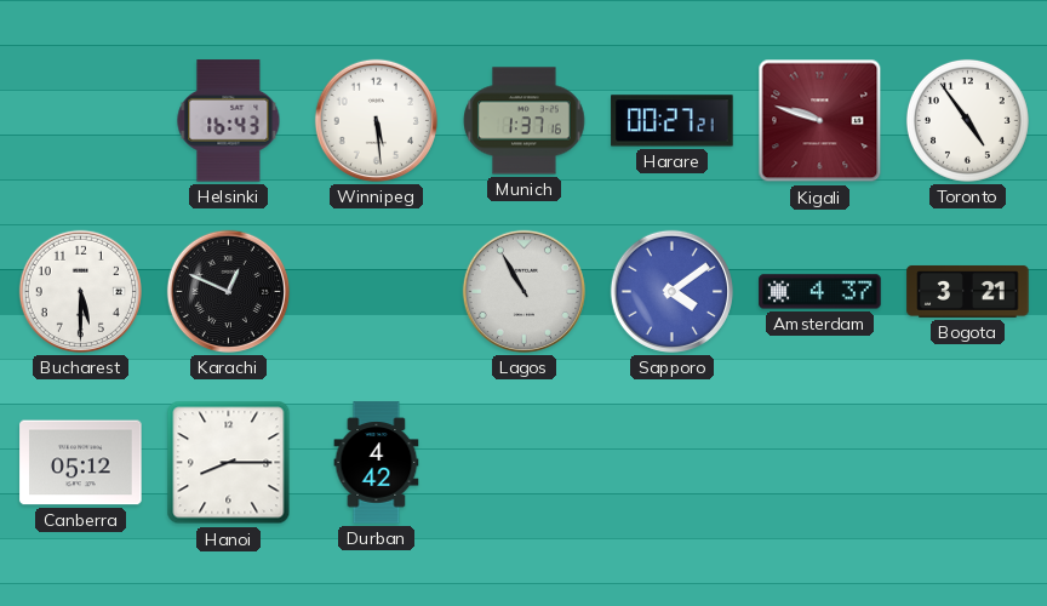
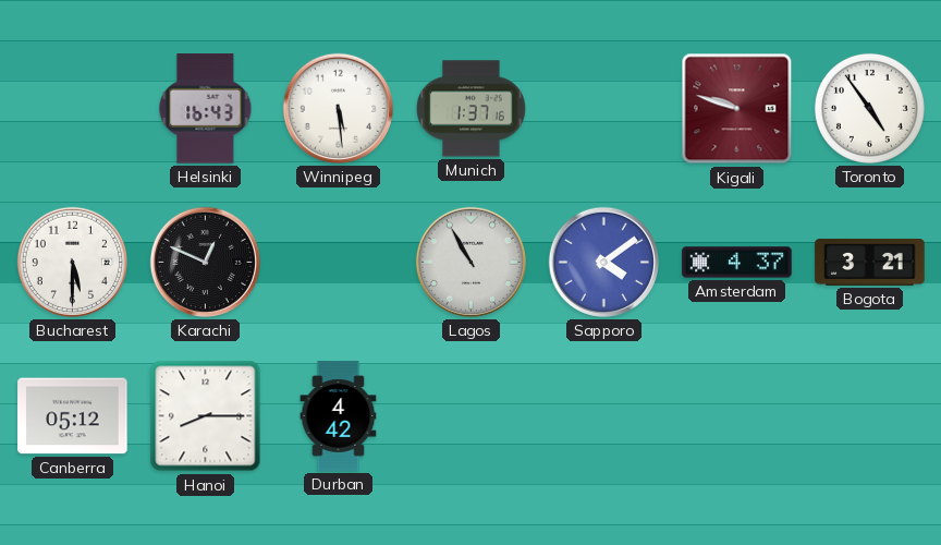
Harare: 00:27 -> none
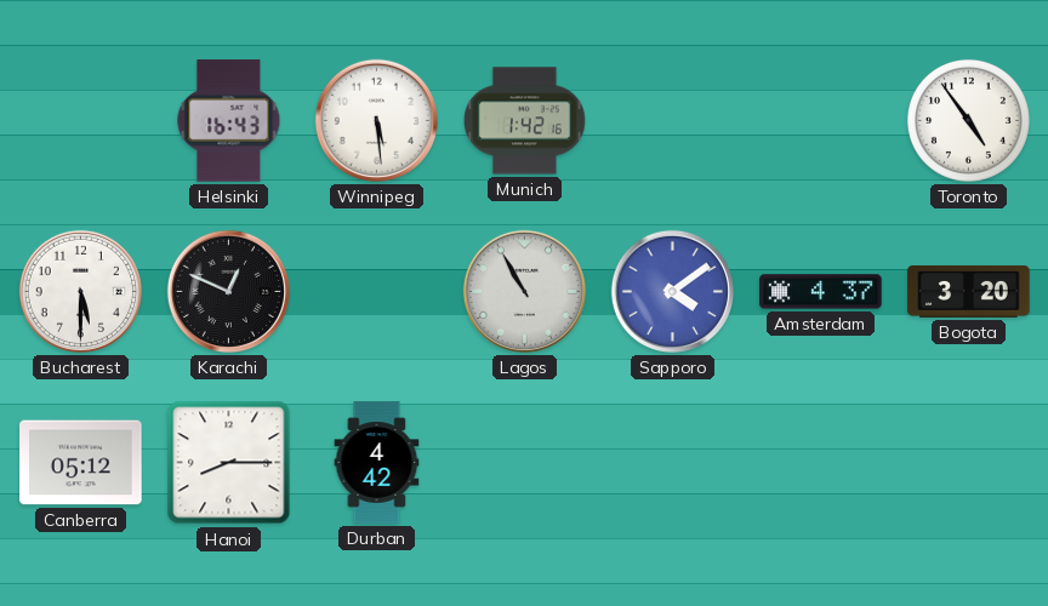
Munich: 1:37 -> 1:42
Kigali: 9:48 -> none
Bogota: 3:21 -> 3:20
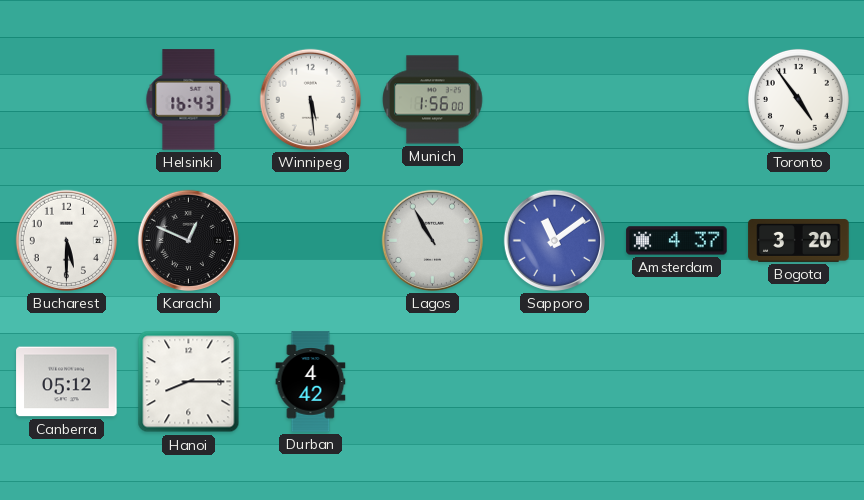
Munich: 1:42 -> 1:56
Sapporo: 4:09 -> 11:09
